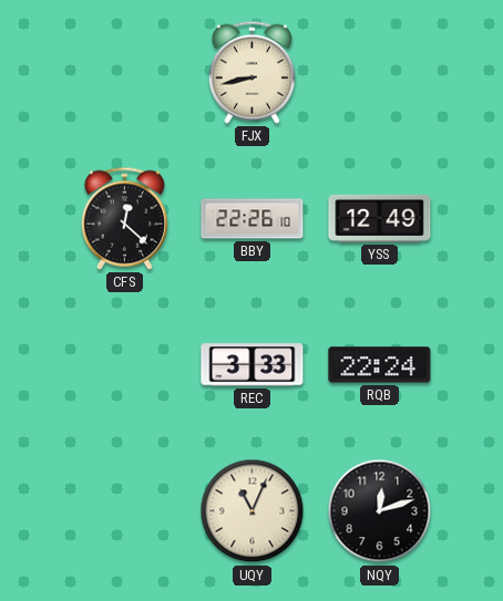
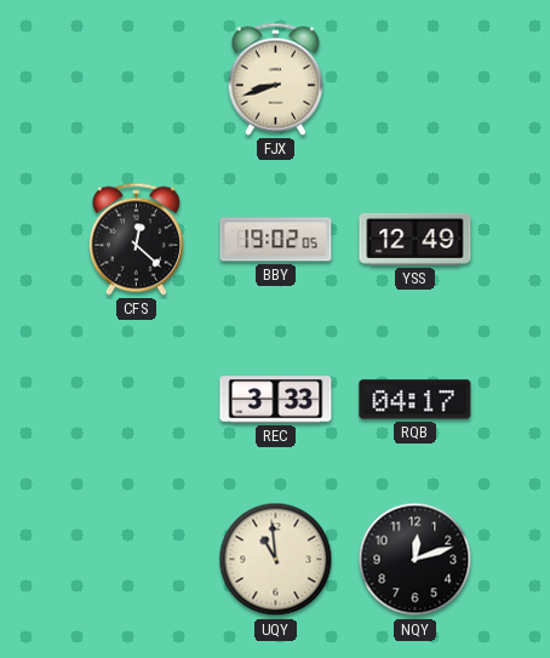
FJX: 8:43 -> 8:42
BBY: 22:26 -> 19:02
RQB: 22:24 -> 04:17
UQY: 11:04 -> 10:59
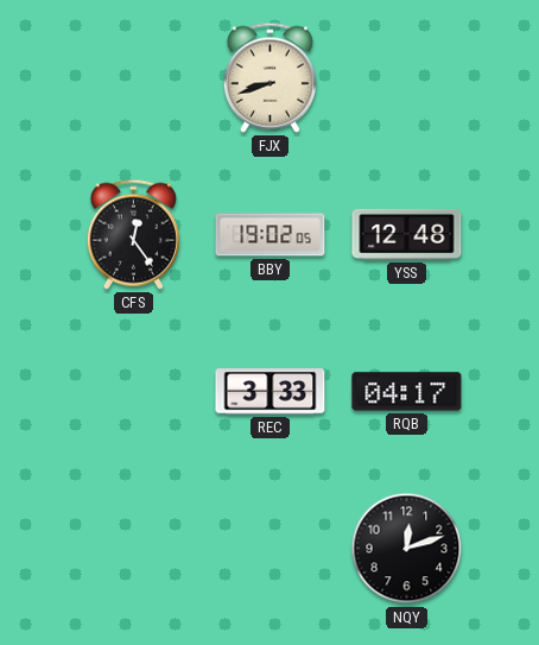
CFS: 12:22 -> 12:24
YSS: 12:49 -> 12:48
UQY: 10:59 -> none
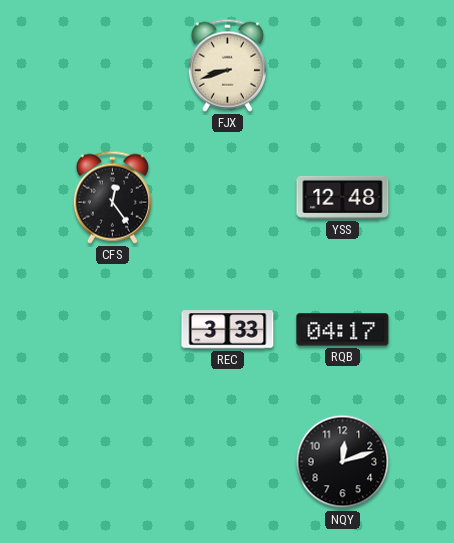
BBY: 19:02 -> none
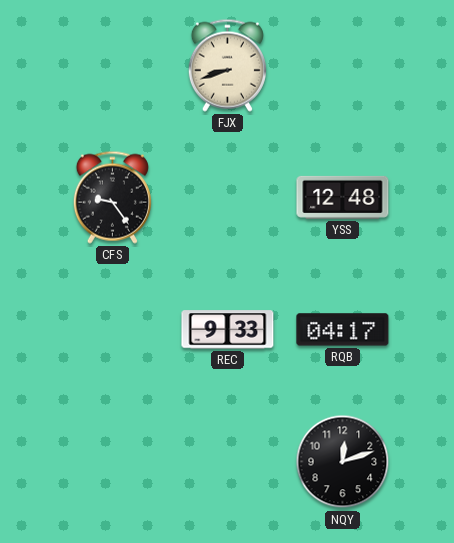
CFS: 12:24 -> 9:24
REC: 3:33 -> 9:33
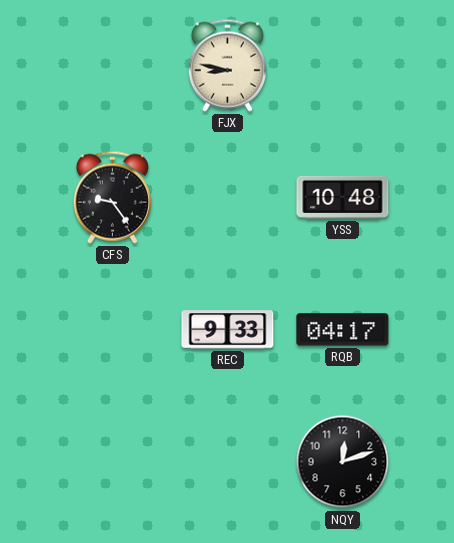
FJX: 8:42 -> 8:47
YSS: 12:48 -> 10:48
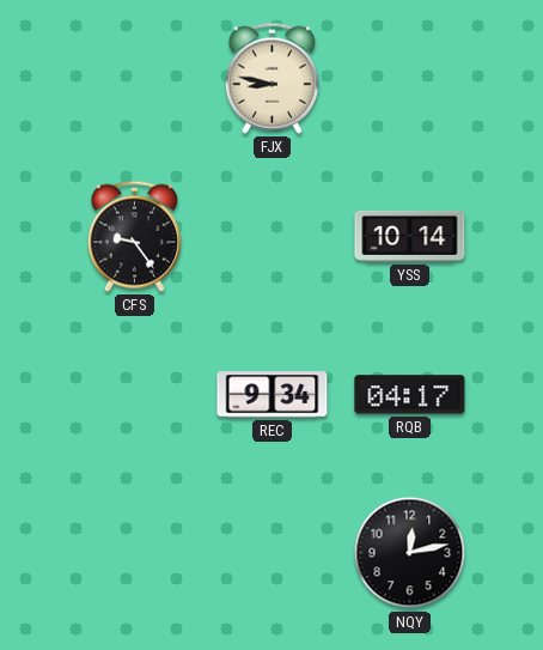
YSS: 10:48 -> 10:14
REC: 9:33 -> 9:34
NQY: 12:12 -> 12:13
